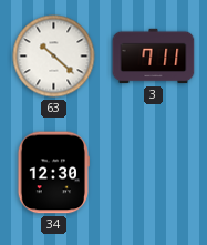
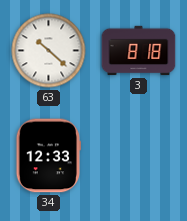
3: 7:11 -> 8:18
34: 12:30 -> 12:33
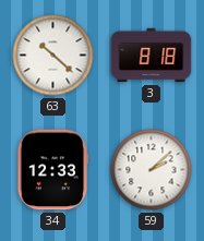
59: none -> 2:08
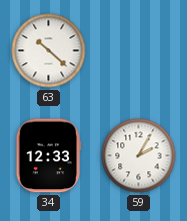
3: 8:18 -> none
59: 2:08 -> 2:05
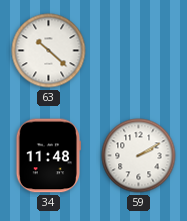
34: 12:33 -> 11:48
59: 2:05 -> 2:10
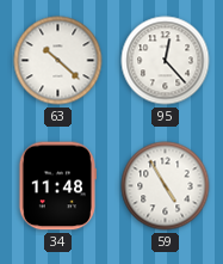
95: none -> 12:23
59: 2:10 -> 4:55
